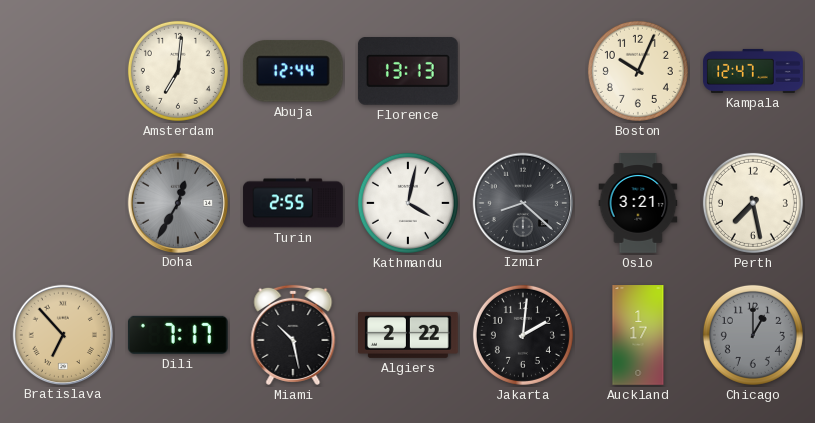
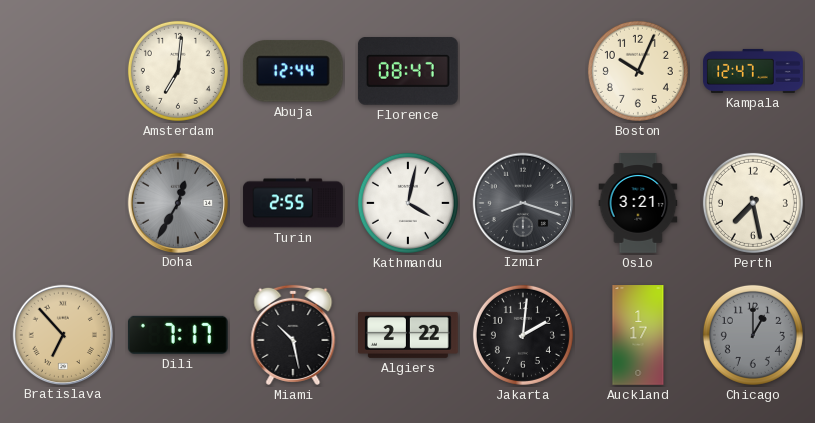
Florence: 13:13 -> 08:47
Izmir: 8:22 -> 8:18
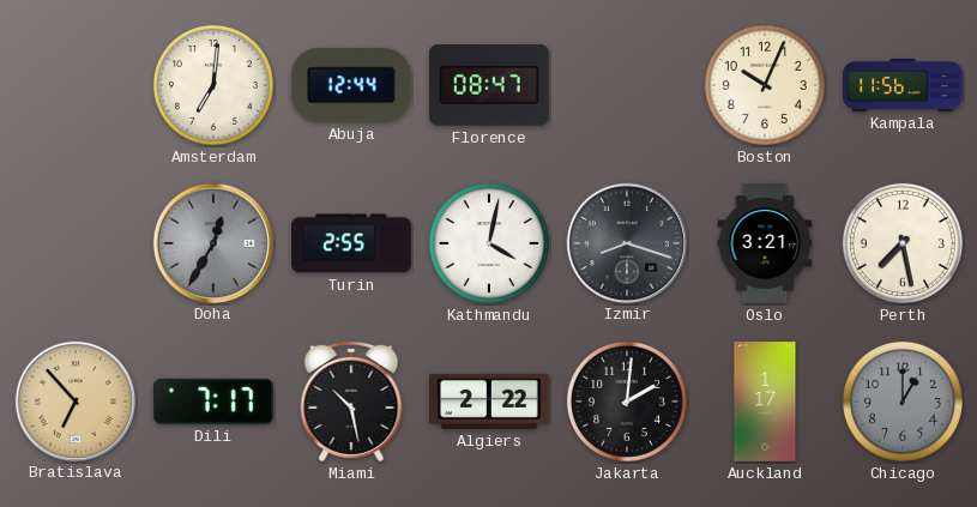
Kampala: 12:47 -> 11:56
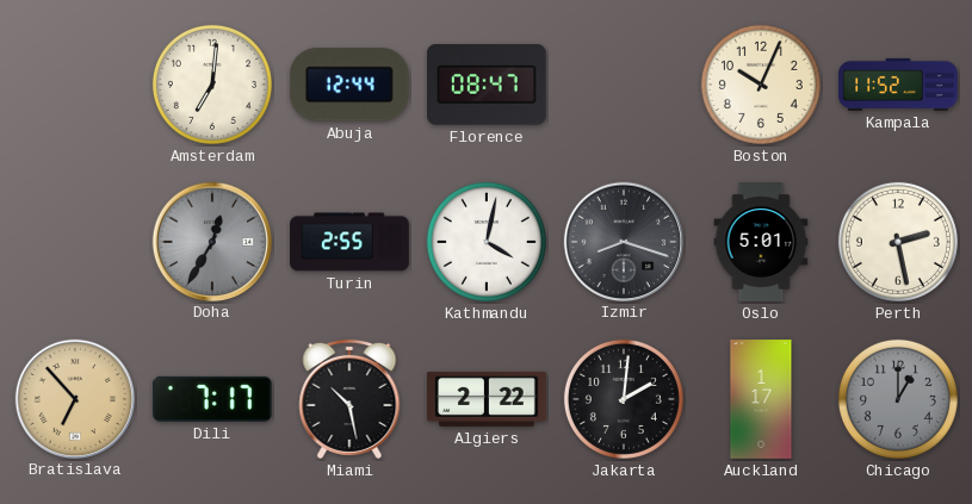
Kampala: 11:56 -> 11:52
Oslo: 3:21 -> 5:01
Perth: 7:28 -> 2:28
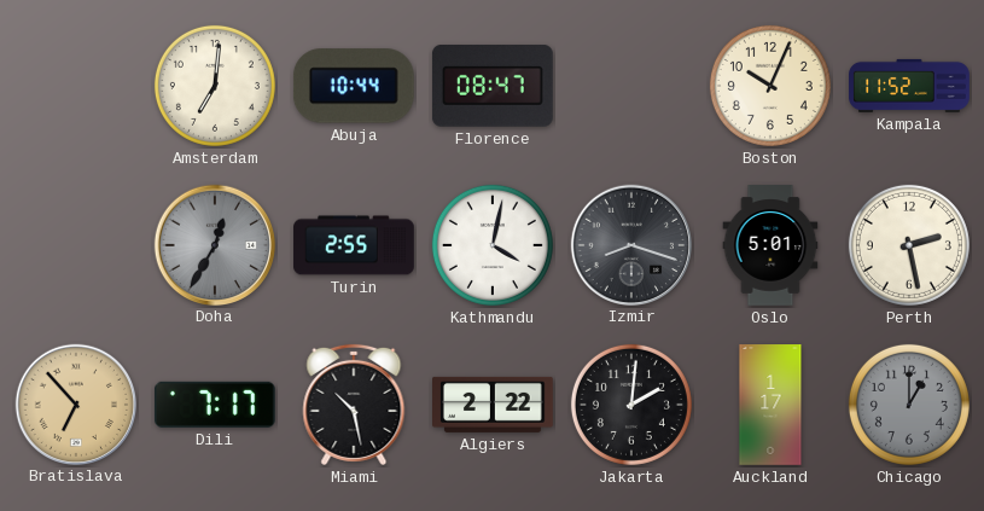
Abuja: 12:44 -> 10:44
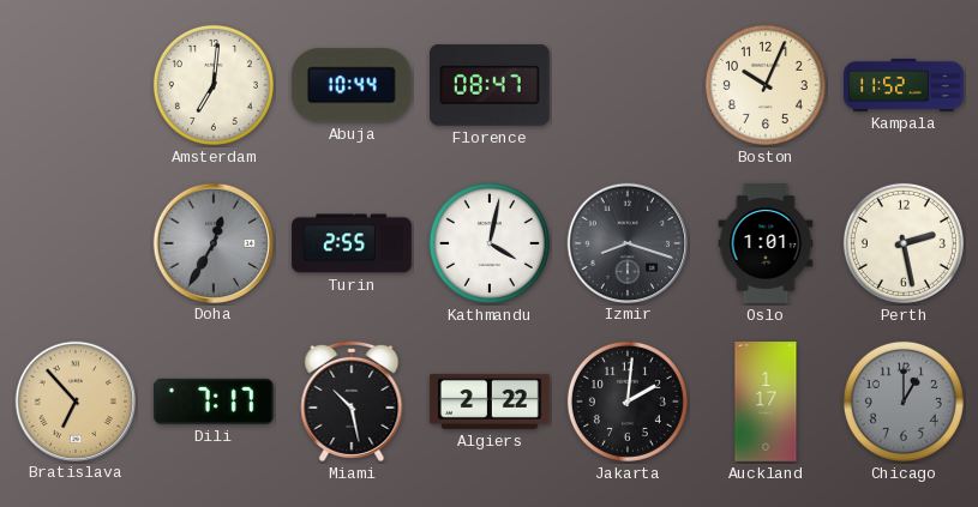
Oslo: 5:01 -> 1:01
